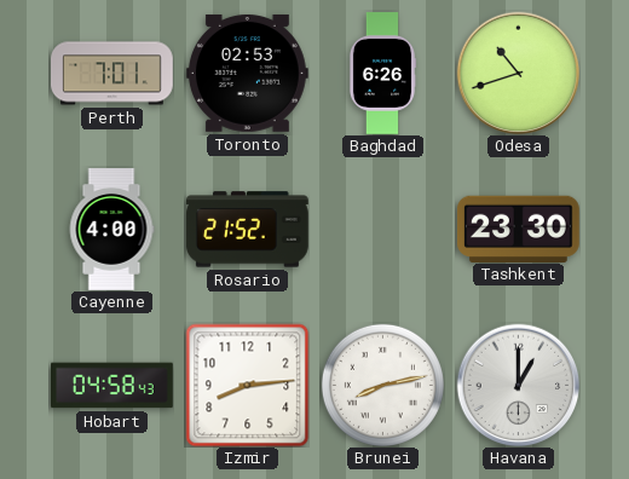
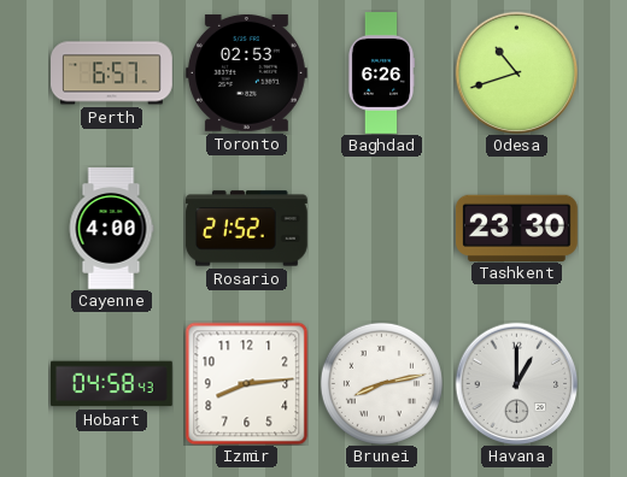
Perth: 7:01 -> 6:57
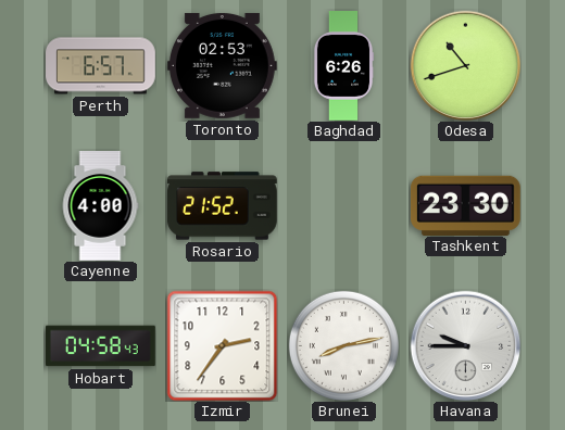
Izmir: 8:14 -> 2:36
Havana: 1:00 -> 9:45
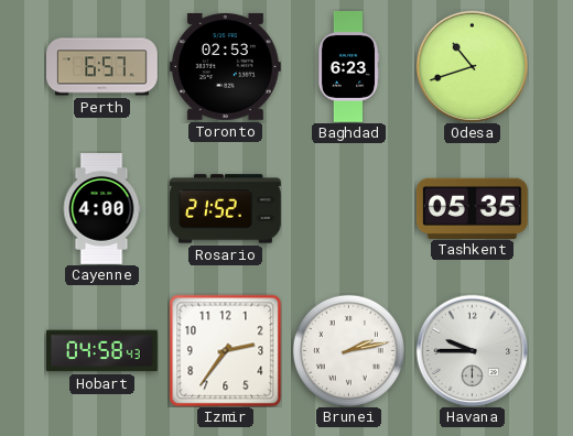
Baghdad: 6:26 -> 6:23
Tashkent: 23:30 -> 05:35
Brunei: 8:13 -> 2:13
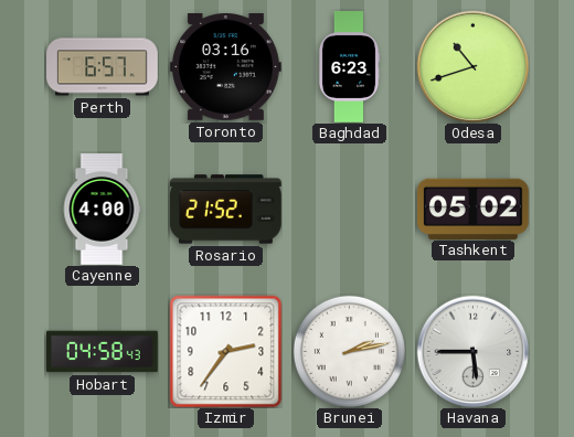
Toronto: 02:53 -> 03:16
Tashkent: 05:35 -> 05:02
Havana: 9:45 -> 5:45
